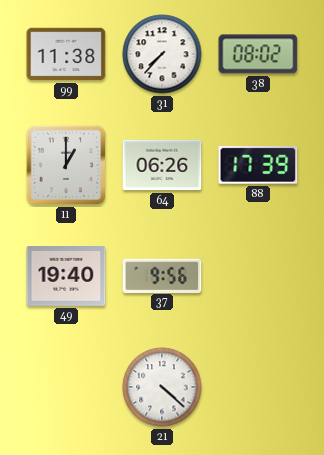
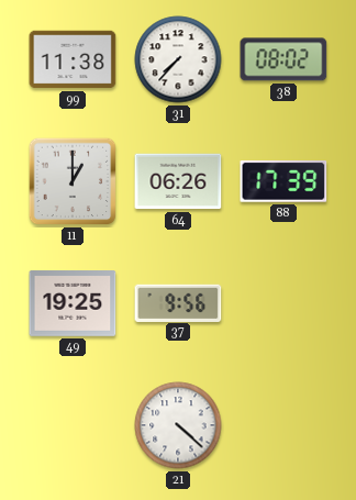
49: 19:40 -> 19:25
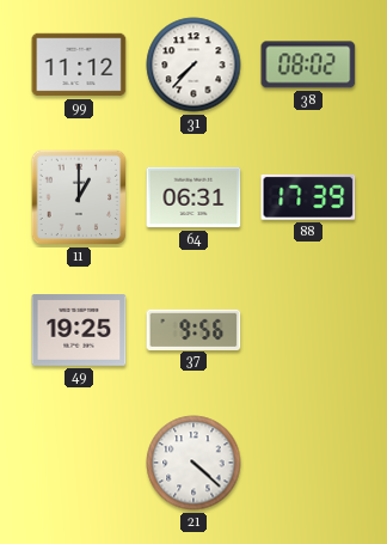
99: 11:38 -> 11:12
64: 06:26 -> 06:31
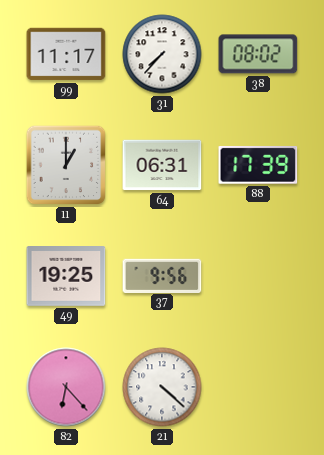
99: 11:12 -> 11:17
82: none -> 6:23
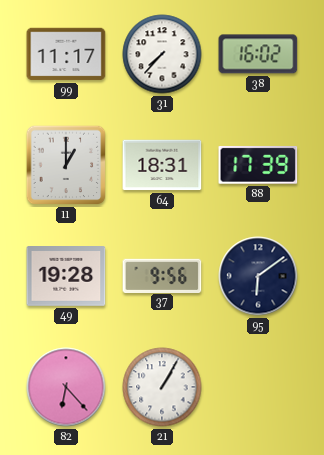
38: 08:02 -> 16:02
64: 06:31 -> 18:31
49: 19:25 -> 19:28
95: none -> 6:09
21: 4:22 -> 1:05
